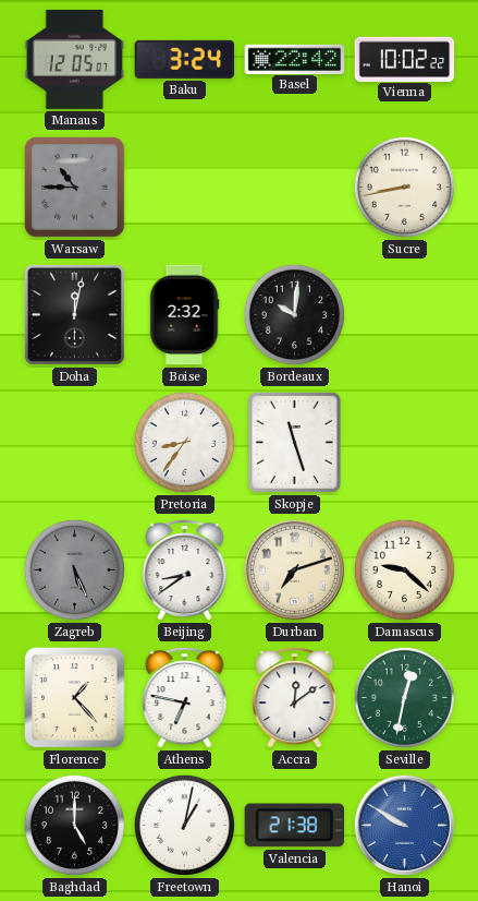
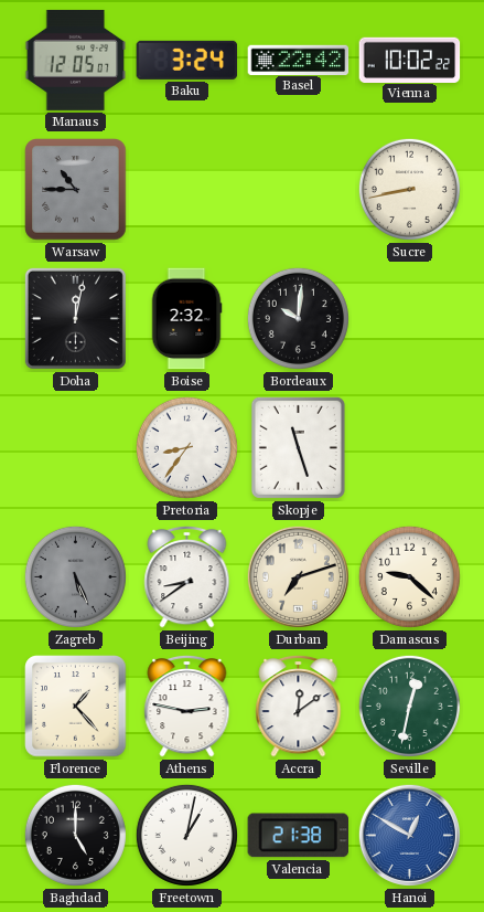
Athens: 6:47 -> 2:47
Hanoi: 9:50 -> 12:50
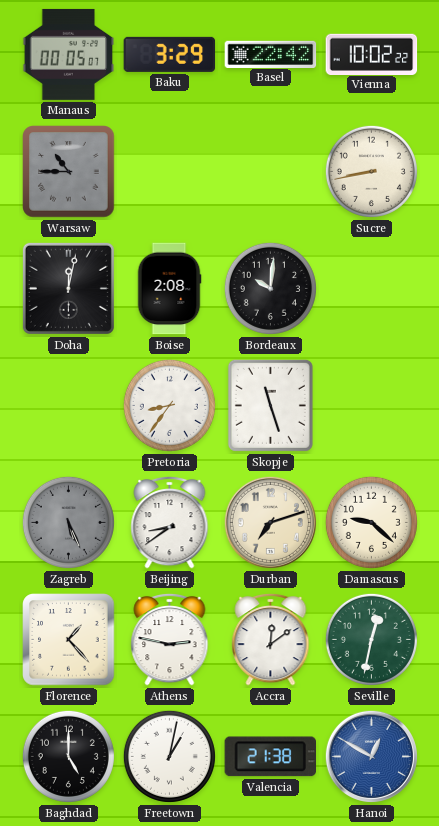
Manaus: 12:05 -> 00:05
Baku: 3:24 -> 3:29
Boise: 2:32 -> 2:08
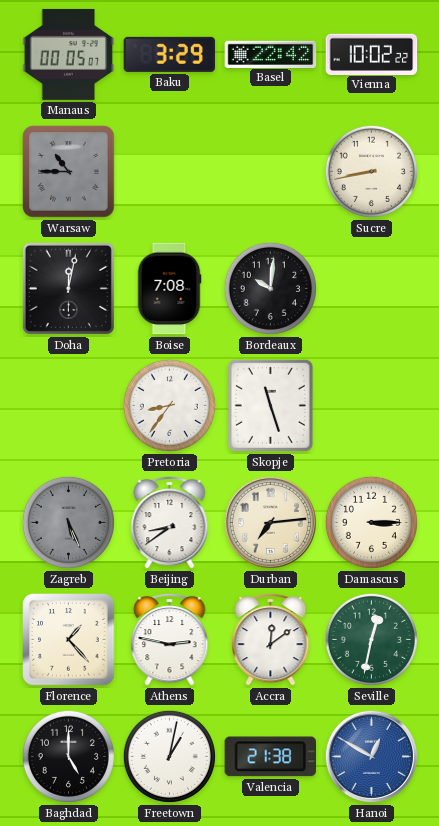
Boise: 2:08 -> 7:08
Durban: 7:12 -> 7:14
Damascus: 9:22 -> 3:15
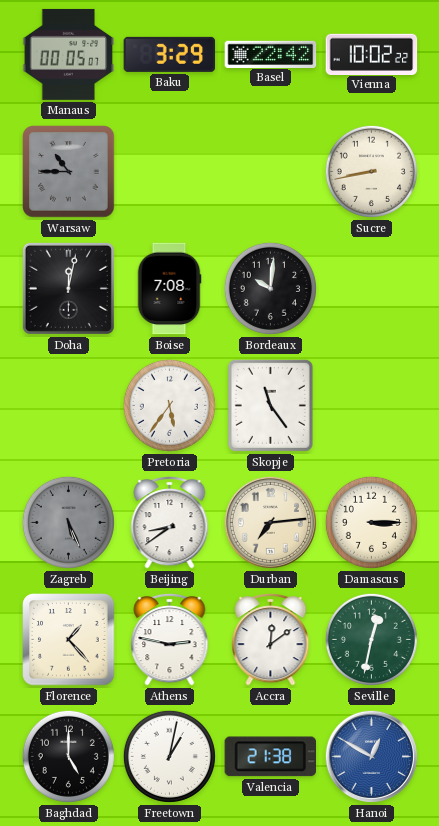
Pretoria: 8:36 -> 5:36
Skopje: 11:27 -> 11:24
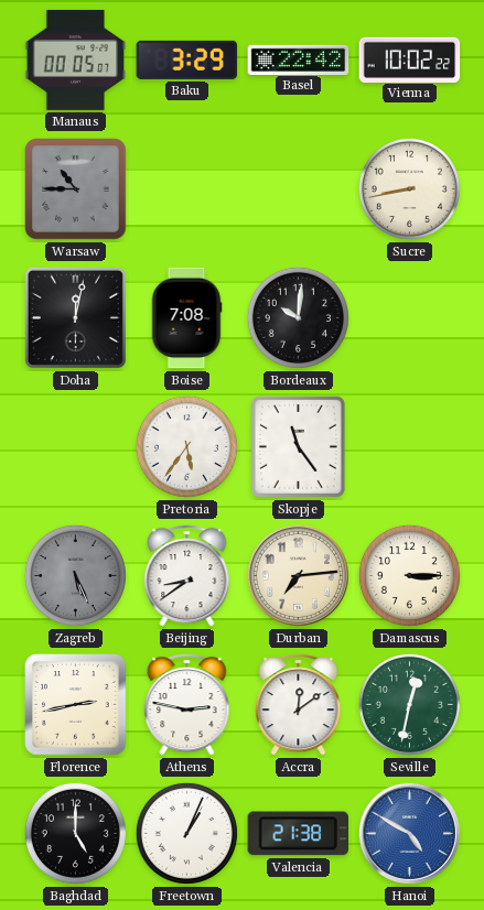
Florence: 1:23 -> 2:43
Freetown: 1:02 -> 1:04
Hanoi: 12:50 -> 4:50
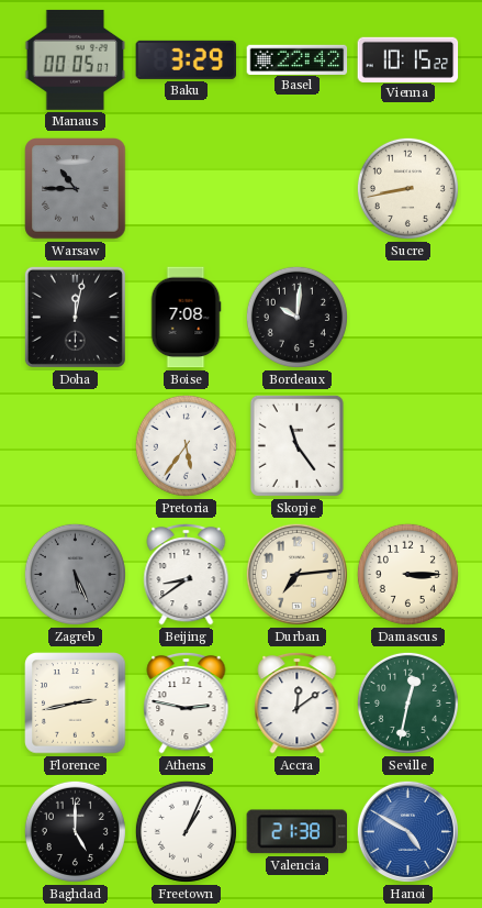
Vienna: 10:02 -> 10:15
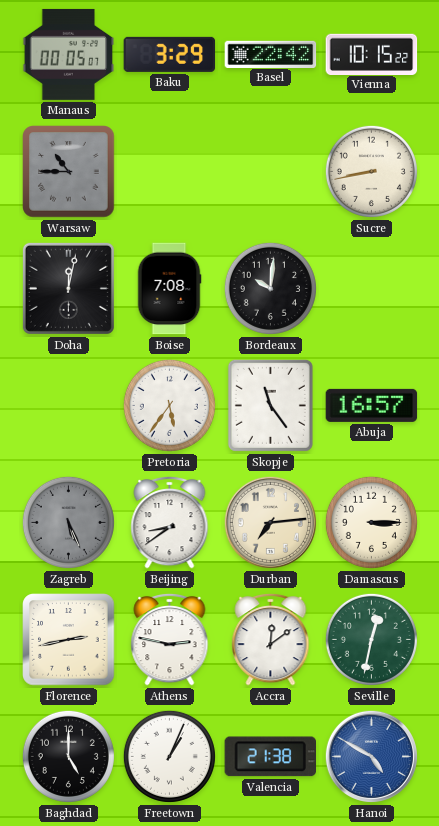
Abuja: none -> 16:57
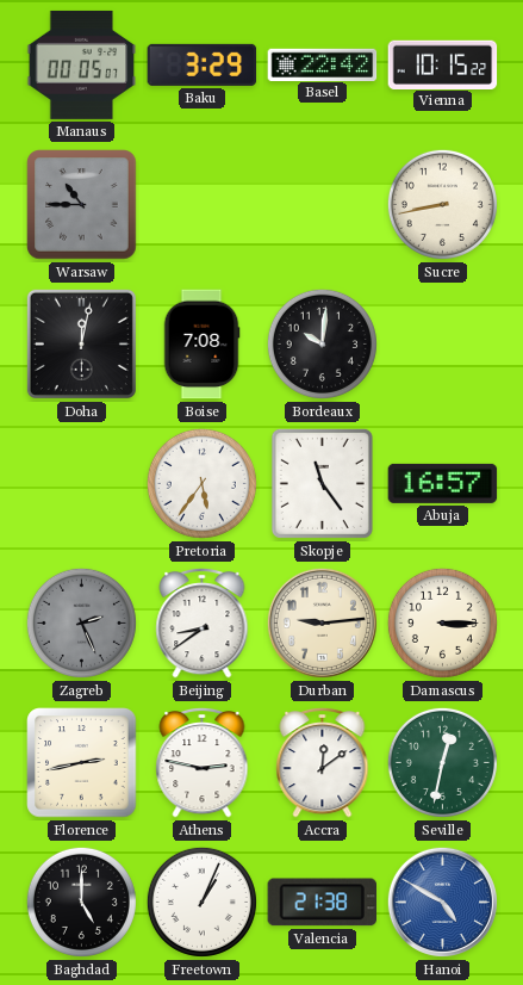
Zagreb: 5:26 -> 2:26
Durban: 7:14 -> 9:14
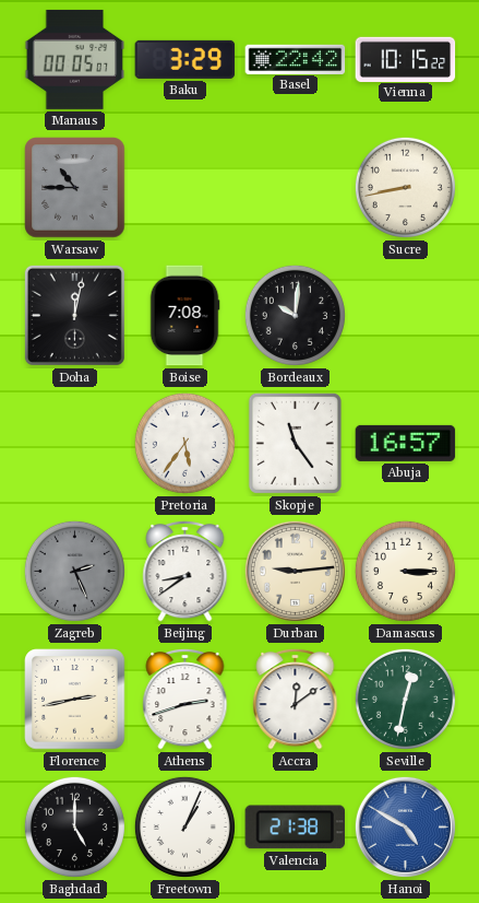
Athens: 2:47 -> 2:42
